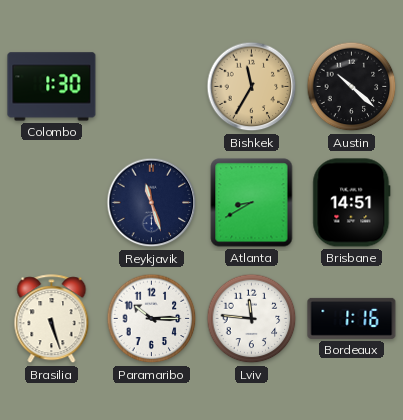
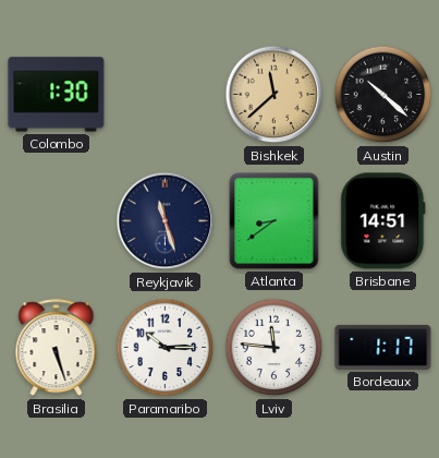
Bishkek: 11:35 -> 11:38
Atlanta: 8:40 -> 8:39
Bordeaux: 1:16 -> 1:17
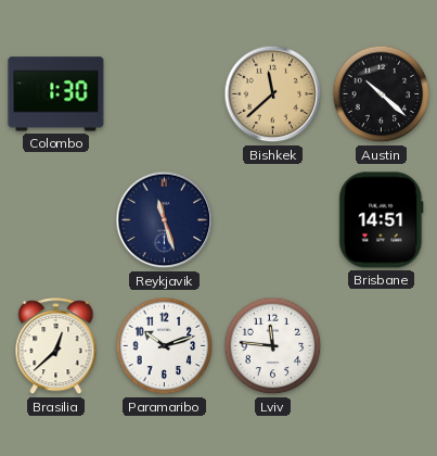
Atlanta: 8:39 -> none
Brasilia: 5:27 -> 12:38
Paramaribo: 10:15 -> 10:12
Bordeaux: 1:17 -> none
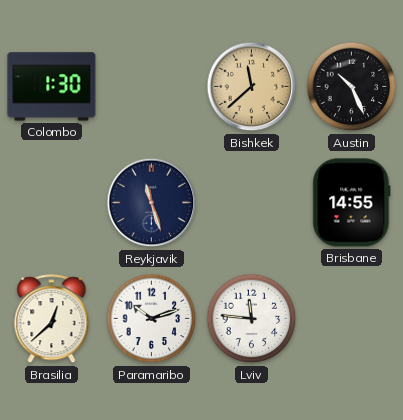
Austin: 10:22 -> 10:26
Brisbane: 14:51 -> 14:55
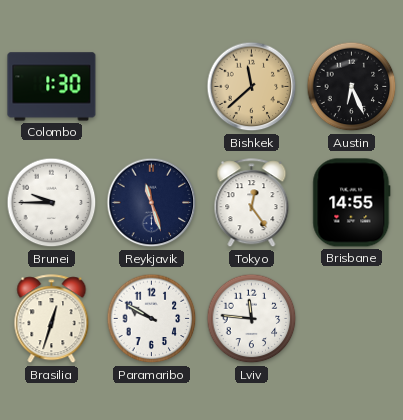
Austin: 10:26 -> 6:26
Brunei: none -> 9:45
Tokyo: none -> 12:24
Brasilia: 12:38 -> 12:33
Paramaribo: 10:12 -> 9:50
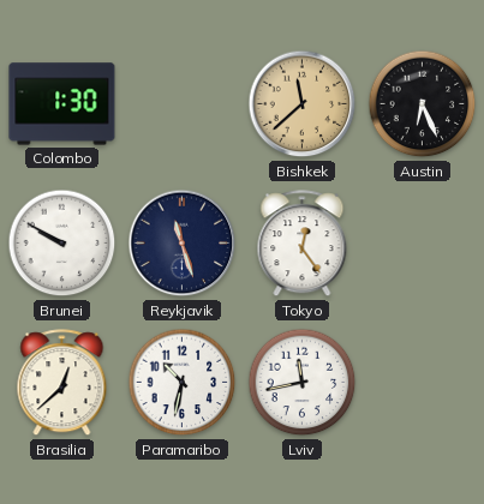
Brunei: 9:45 -> 9:50
Brisbane: 14:55 -> none
Brasilia: 12:33 -> 12:38
Paramaribo: 9:50 -> 10:32
Lviv: 11:46 -> 11:43
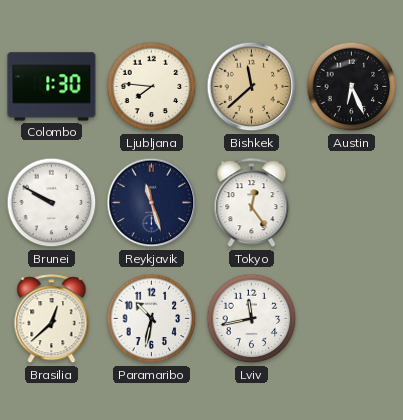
Ljubljana: none -> 7:46
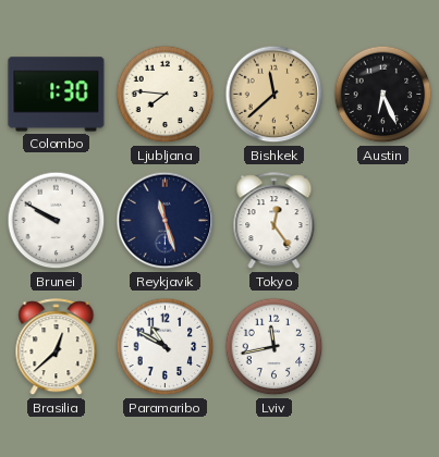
Paramaribo: 10:32 -> 10:50
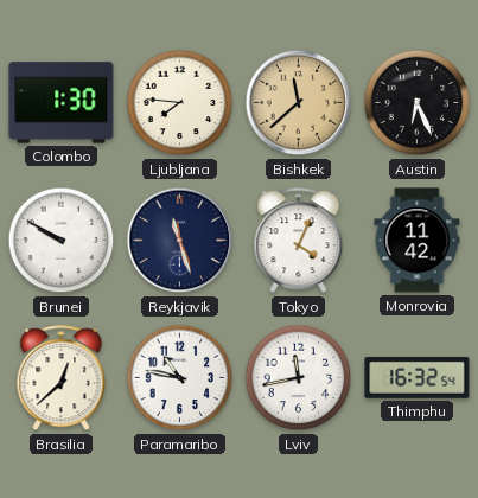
Tokyo: 12:24 -> 4:04
Monrovia: none -> 11:42
Paramaribo: 10:50 -> 10:47
Thimphu: none -> 16:32
